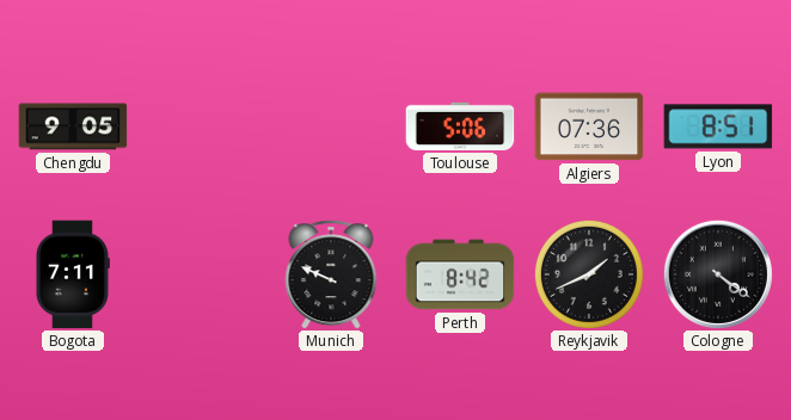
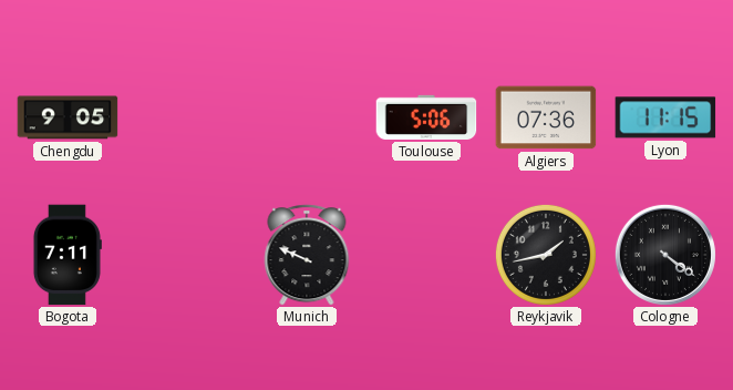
Lyon: 8:51 -> 11:15
Perth: 8:42 -> none
Reykjavik: 1:41 -> 1:43
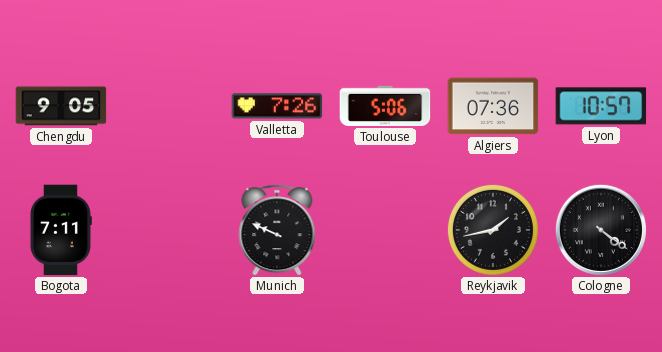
Valletta: none -> 7:26
Lyon: 11:15 -> 10:57
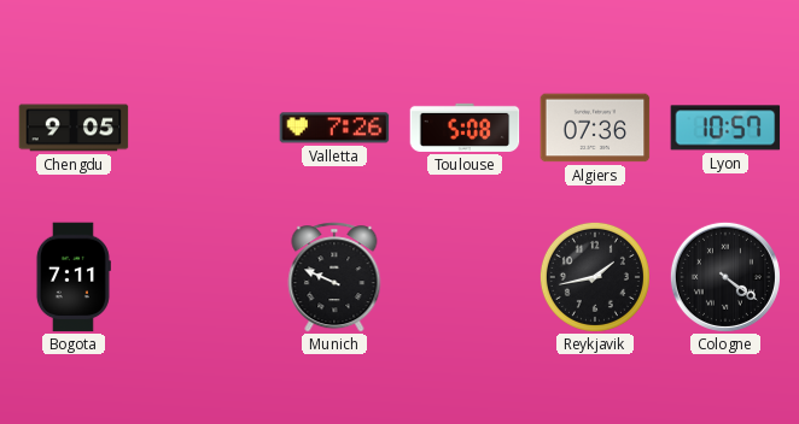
Toulouse: 5:06 -> 5:08
